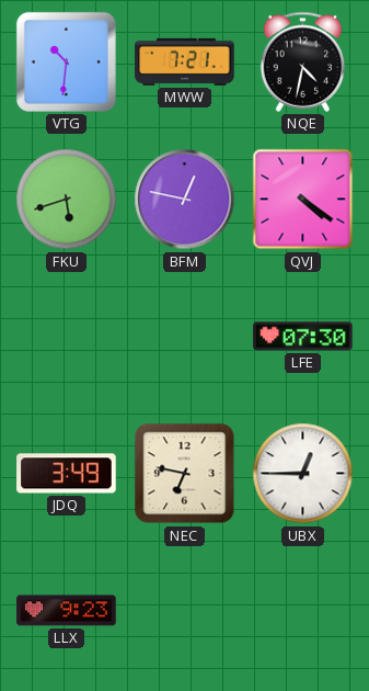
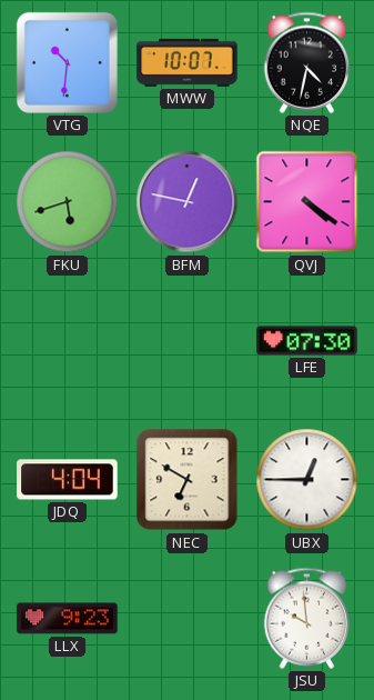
MWW: 7:21 -> 10:07
JDQ: 3:49 -> 4:04
NEC: 6:47 -> 6:50
JSU: none -> 9:59
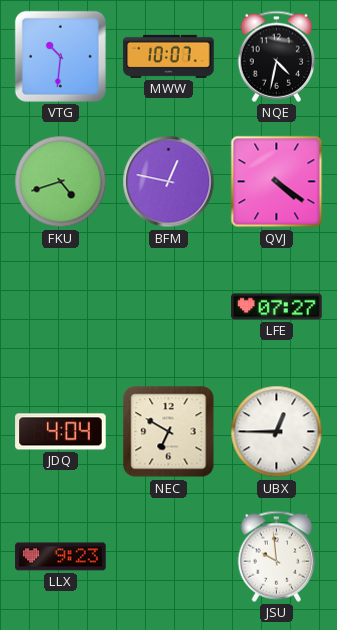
FKU: 5:42 -> 4:42
LFE: 07:30 -> 07:27
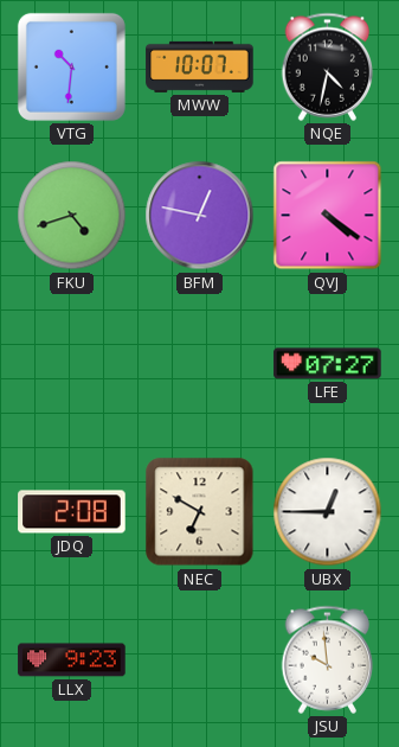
JDQ: 4:04 -> 2:08
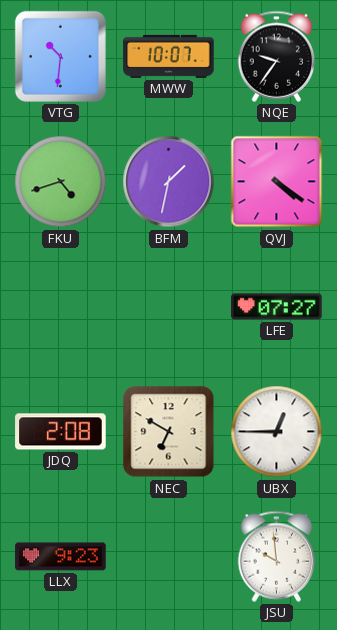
NQE: 4:32 -> 9:36
BFM: 12:47 -> 1:32
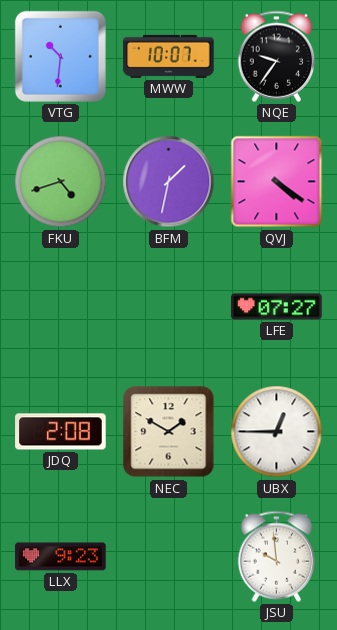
NEC: 6:50 -> 1:50
